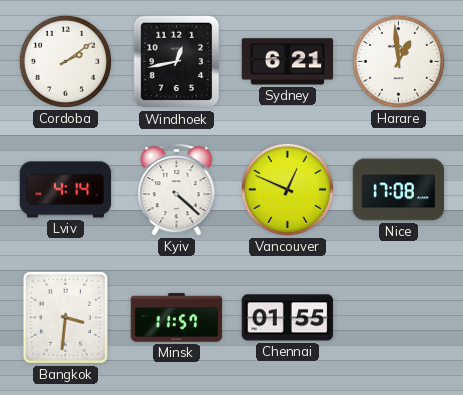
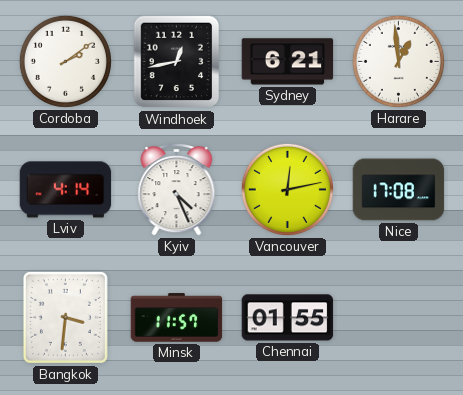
Kyiv: 4:22 -> 4:26
Vancouver: 12:49 -> 12:13
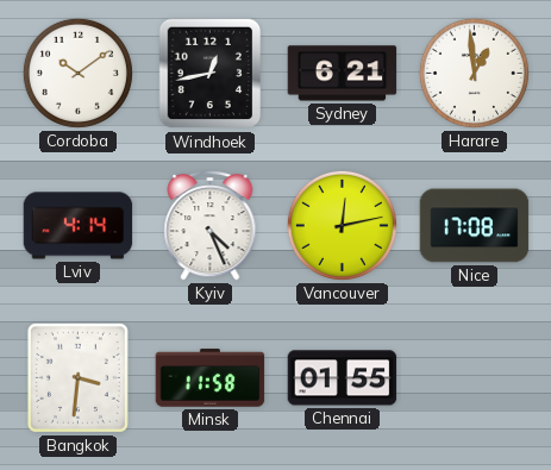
Cordoba: 2:09 -> 10:09
Minsk: 11:57 -> 11:58
